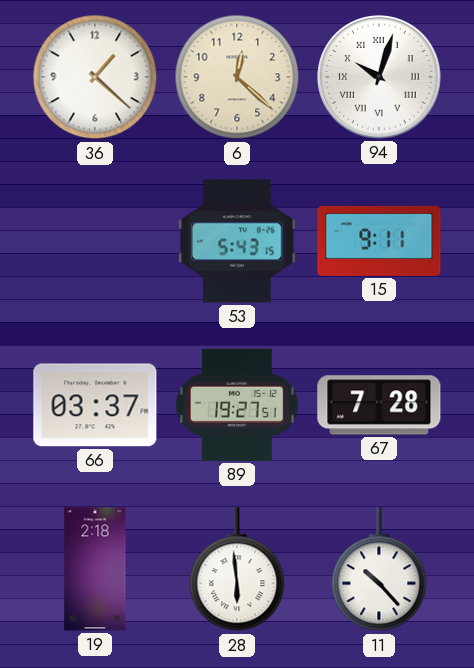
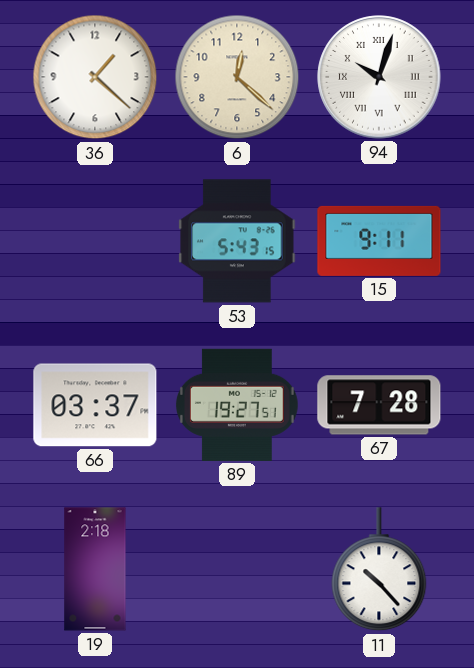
28: 5:59 -> none
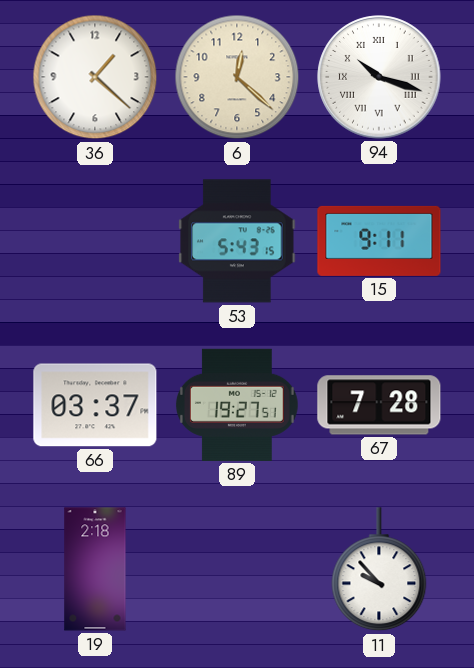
94: 10:03 -> 10:18
11: 10:23 -> 9:53
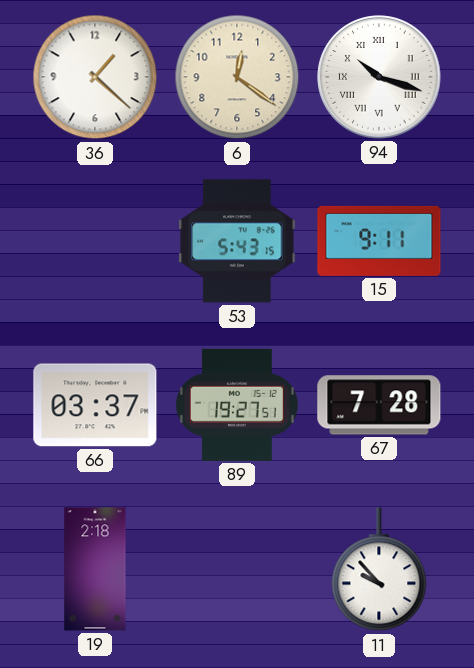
6: 12:22 -> 12:21
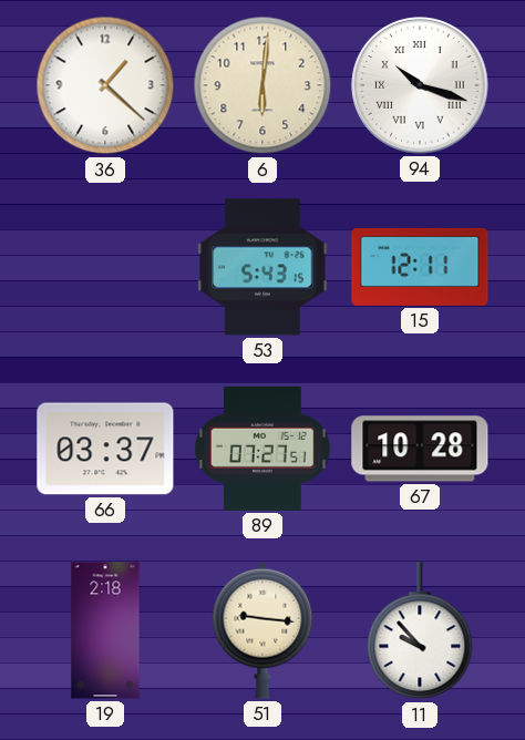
6: 12:21 -> 6:01
15: 9:11 -> 12:11
89: 19:27 -> 07:27
67: 7:28 -> 10:28
51: none -> 9:16
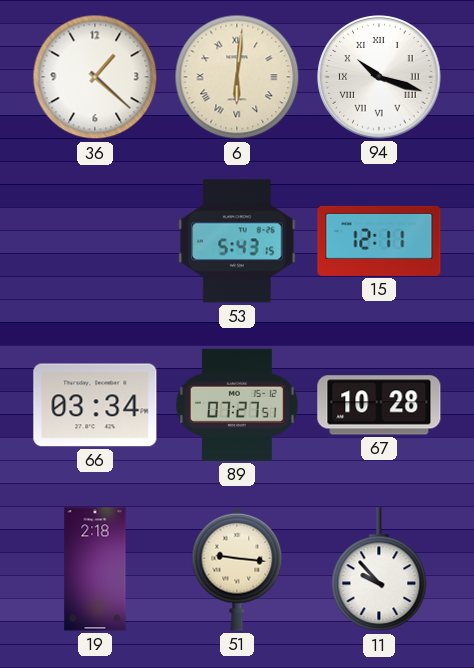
6 numerals: Arabic -> Roman
66: 03:37 -> 03:34
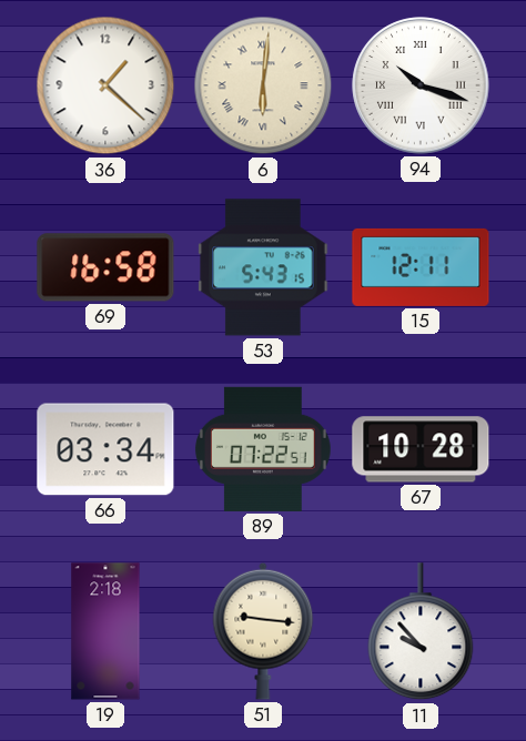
69: none -> 16:58
89: 07:27 -> 07:22
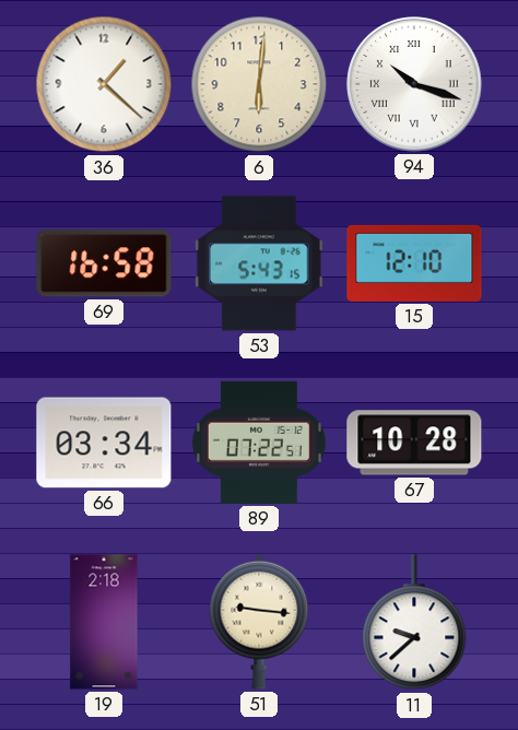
6 numerals: Roman -> Arabic
15: 12:11 -> 12:10
11: 9:53 -> 9:38
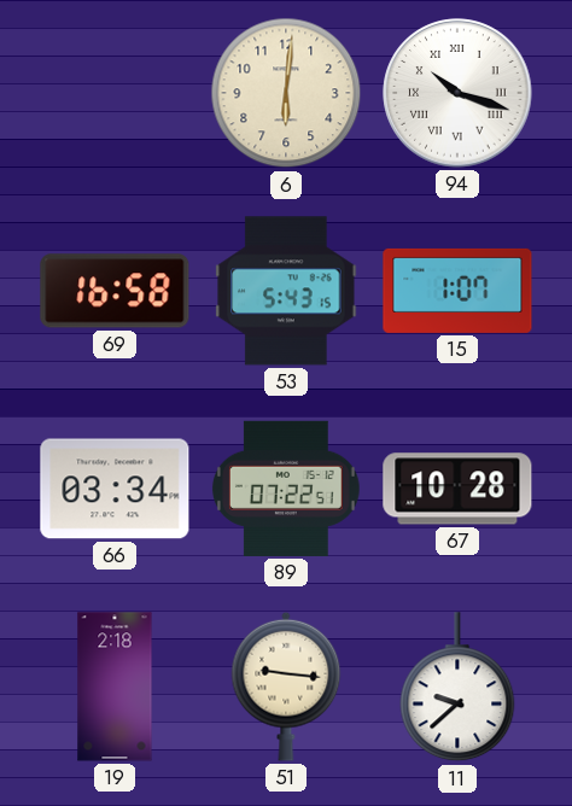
36: 1:22 -> none
15: 12:10 -> 1:07
